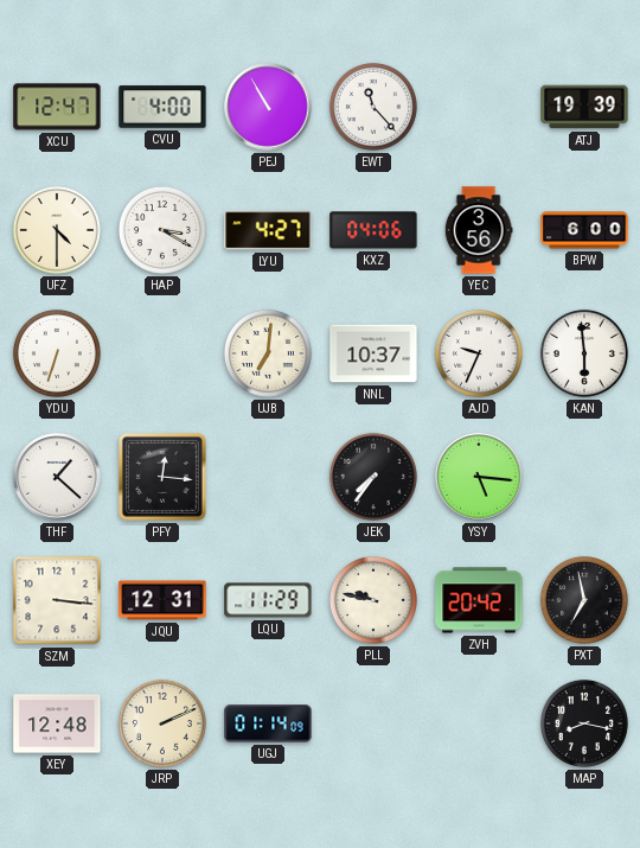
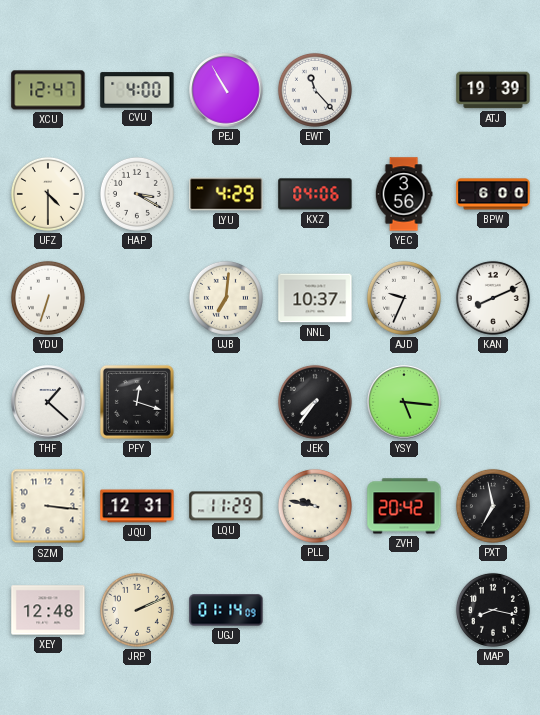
LYU: 4:27 -> 4:29
KAN: 5:59 -> 8:11
PFY: 12:16 -> 12:18
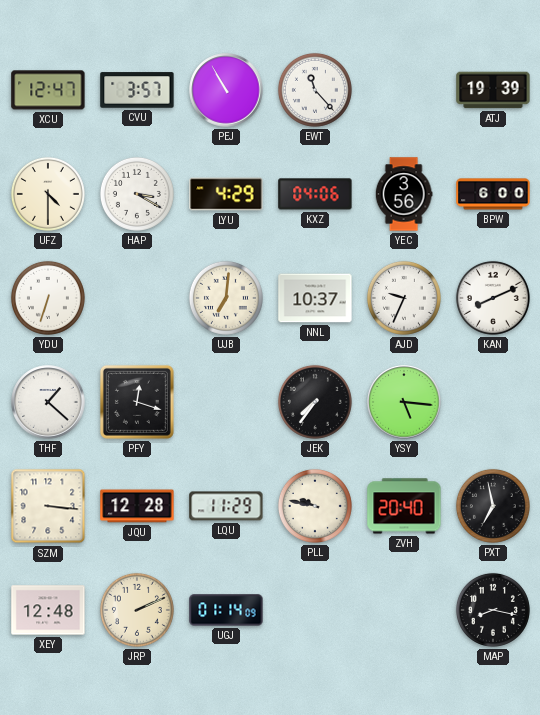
CVU: 4:00 -> 3:57
JQU: 12:31 -> 12:28
ZVH: 20:42 -> 20:40
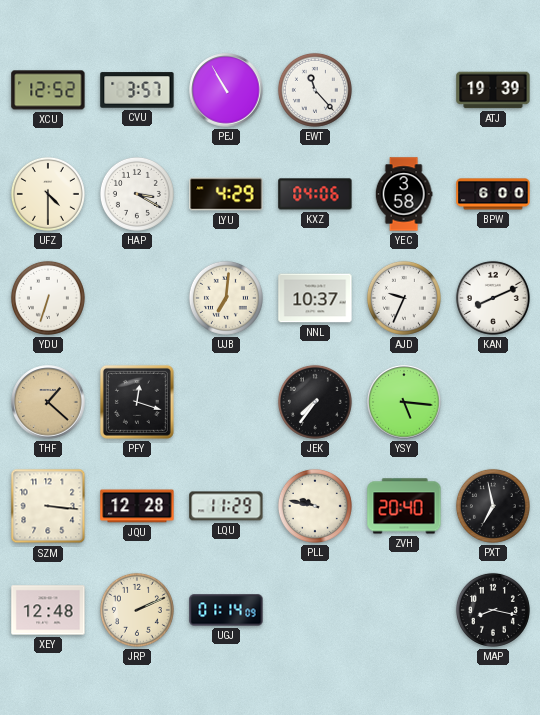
XCU: 12:47 -> 12:52
YEC: 3:56 -> 3:58
THF dial: white -> champagne
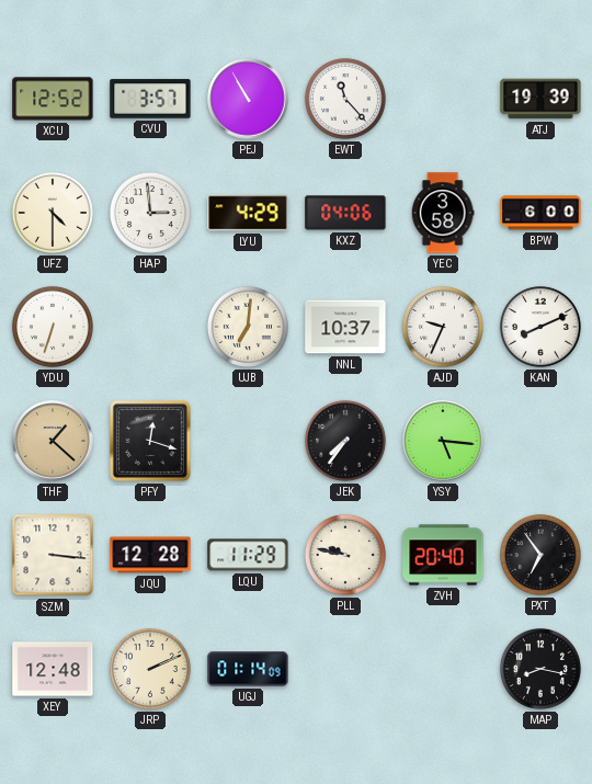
HAP: 3:20 -> 2:59
PXT: 6:58 -> 6:54
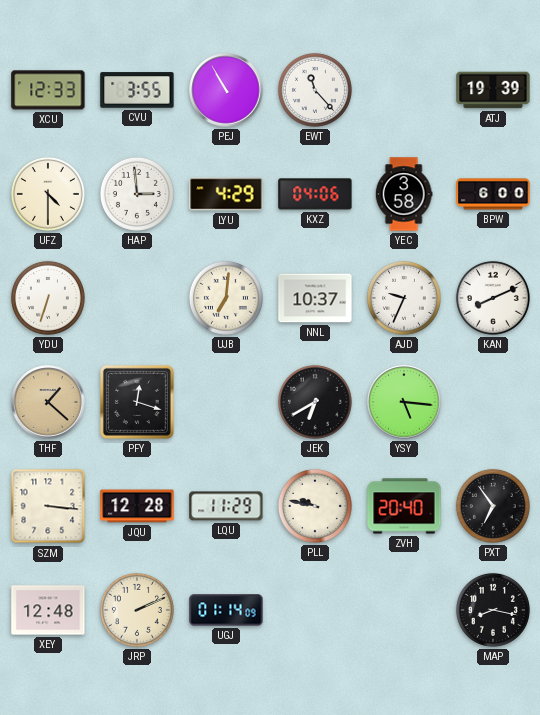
XCU: 12:52 -> 12:33
CVU: 3:57 -> 3:55
JEK: 7:36 -> 6:40
